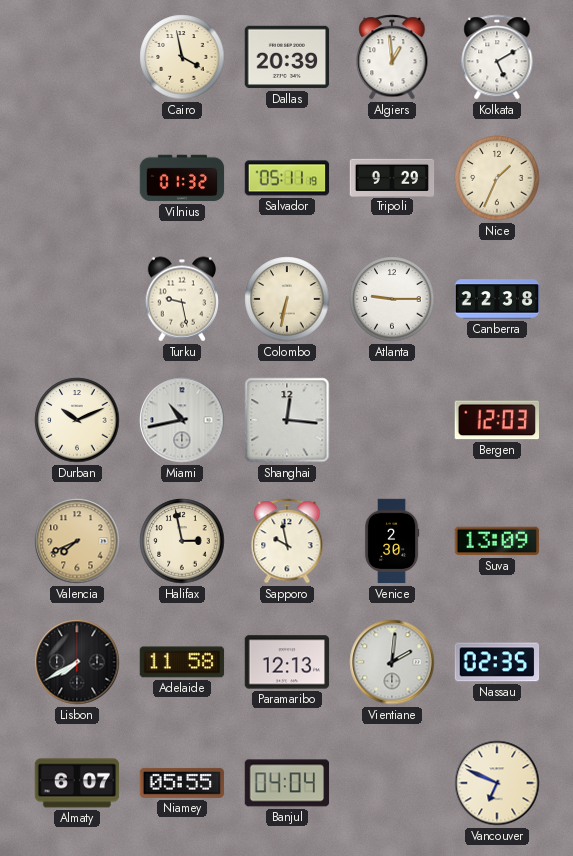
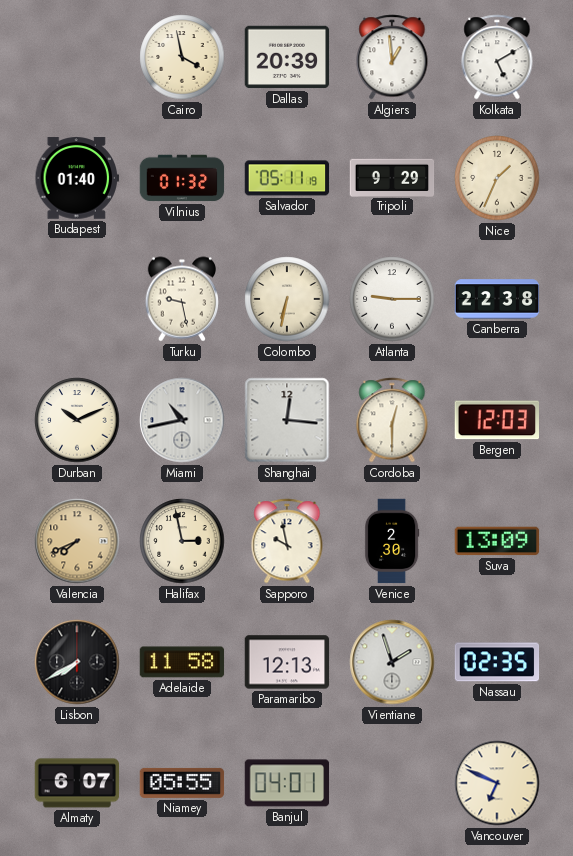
Budapest: none -> 01:40
Cordoba: none -> 12:30
Vientiane: 2:01 -> 1:57
Banjul: 04:04 -> 04:01
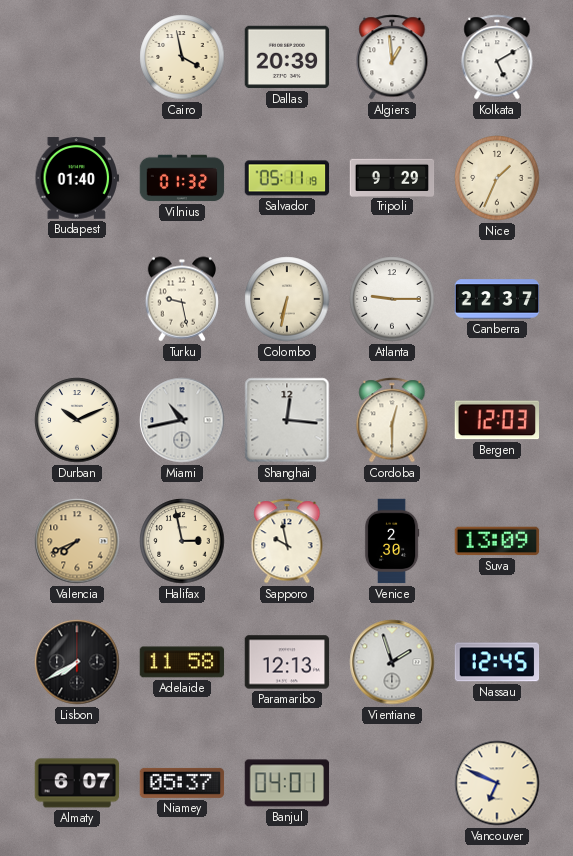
Canberra: 22:38 -> 22:37
Nassau: 02:35 -> 12:45
Niamey: 05:55 -> 05:37
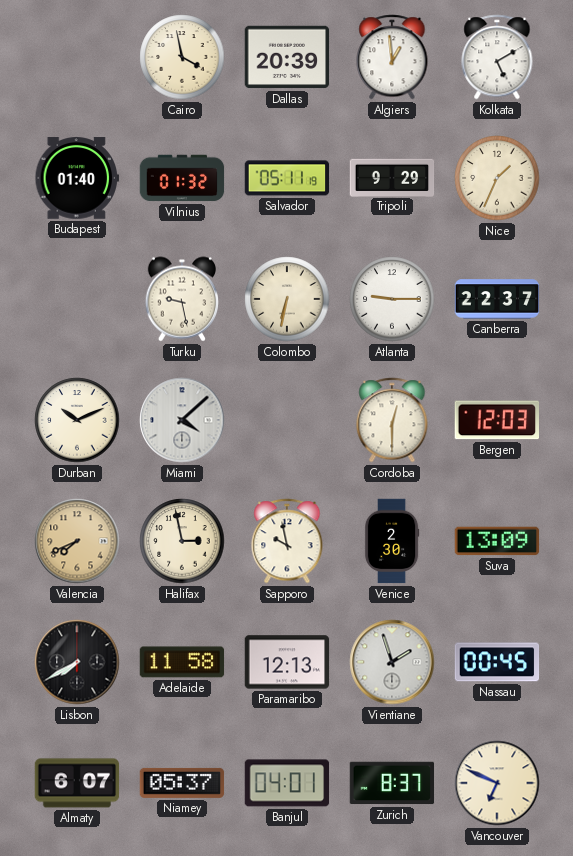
Miami: 10:43 -> 4:08
Shanghai: 12:16 -> none
Nassau: 12:45 -> 00:45
Zurich: none -> 8:37
